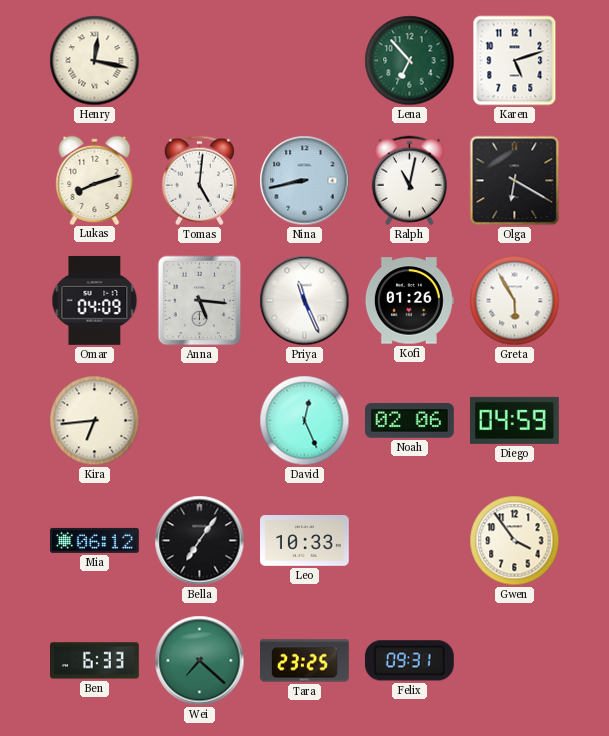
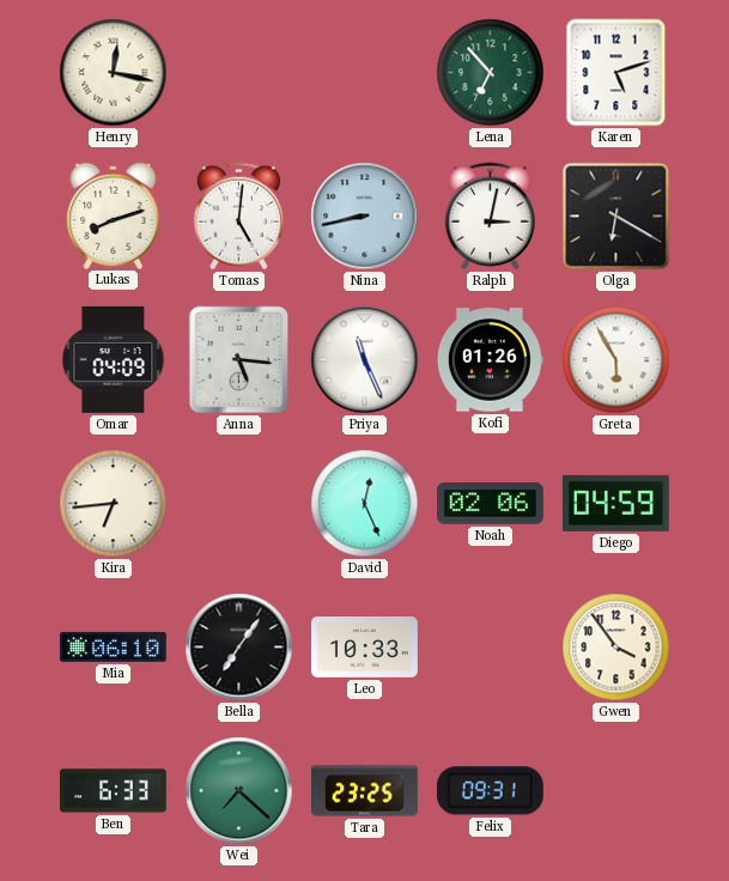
Ralph: 11:02 -> 3:02
Mia: 06:12 -> 06:10
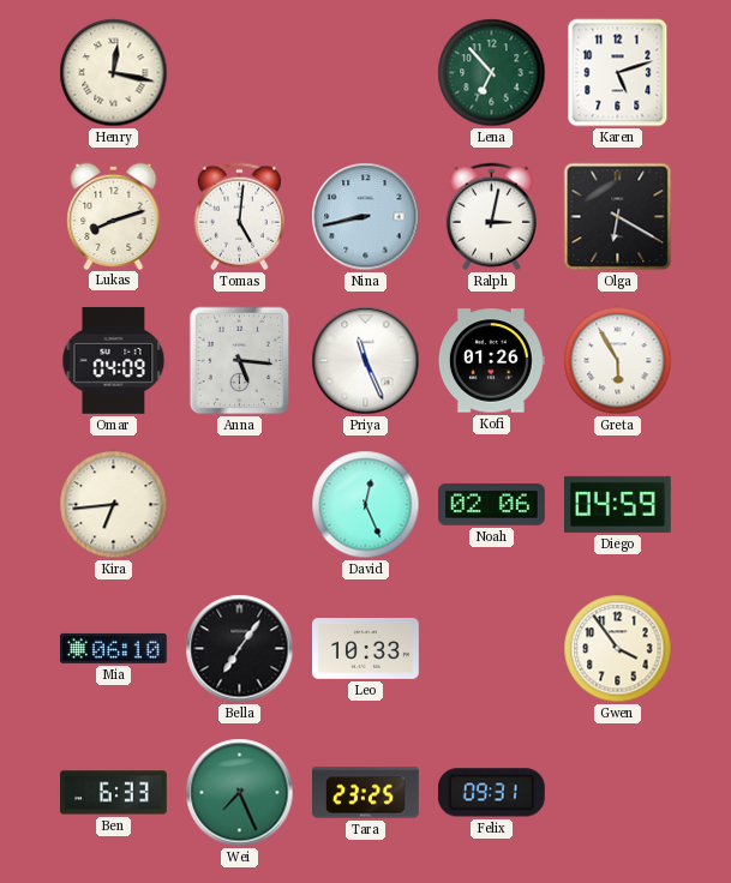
Wei: 7:22 -> 7:26
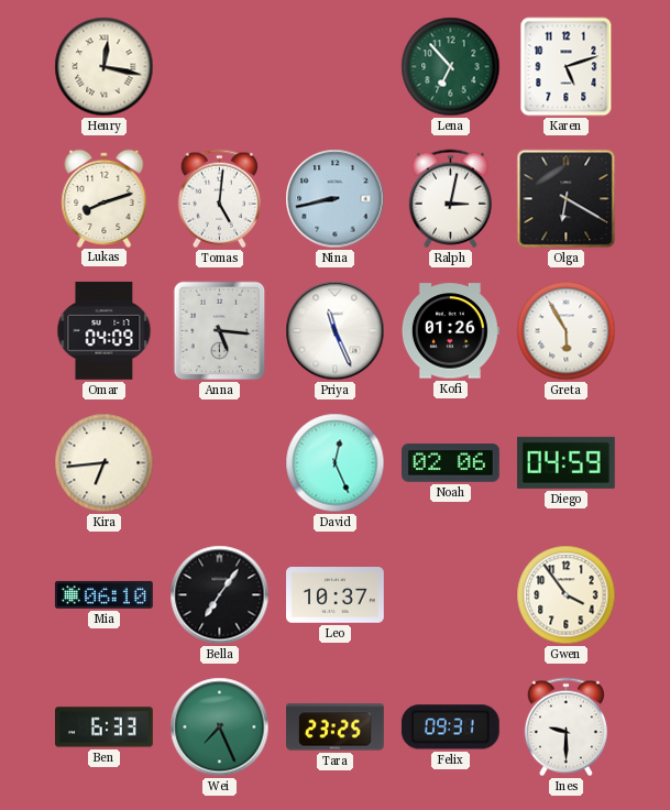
Leo: 10:33 -> 10:37
Ines: none -> 9:30
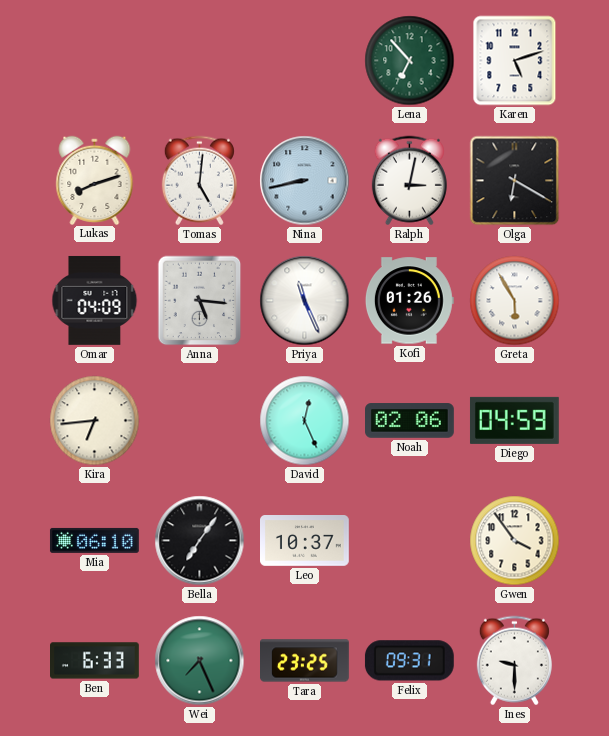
Henry: 12:17 -> none
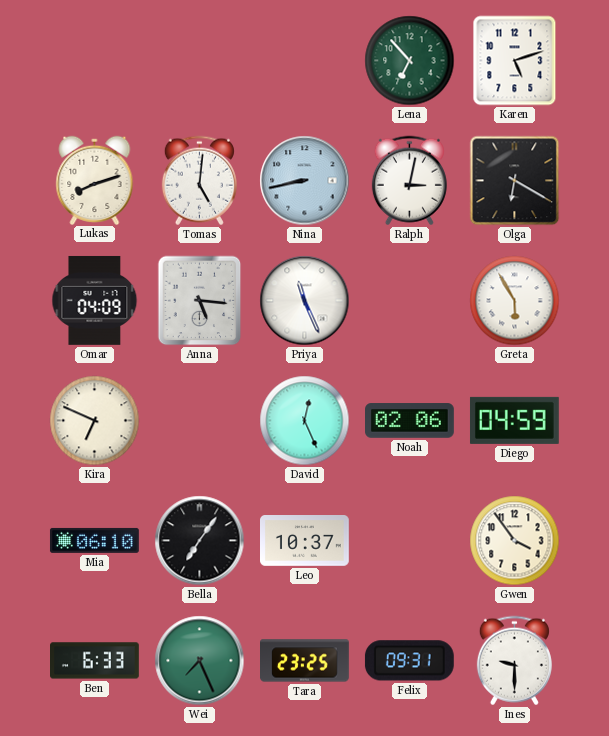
Kofi: 01:26 -> none
Kira: 6:44 -> 6:49
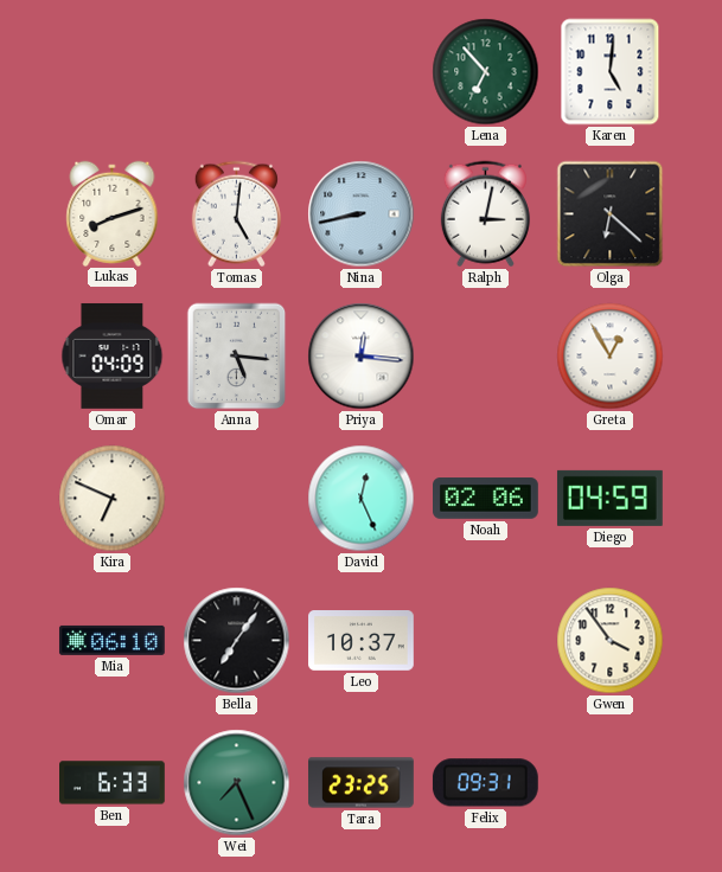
Karen: 5:12 -> 5:01
Olga: 6:20 -> 6:22
Priya: 11:26 -> 12:16
Greta: 5:55 -> 12:55
Ines: 9:30 -> none
